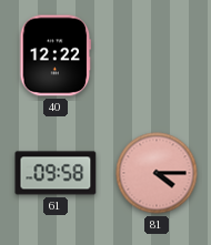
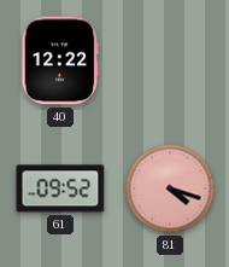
61: 09:58 -> 09:52
81: 4:15 -> 4:18
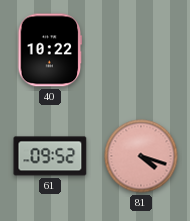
40: 12:22 -> 10:22
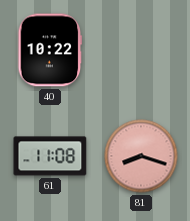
61: 09:52 -> 11:08
81: 4:18 -> 8:18
